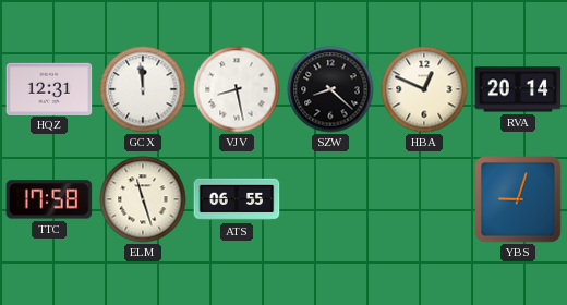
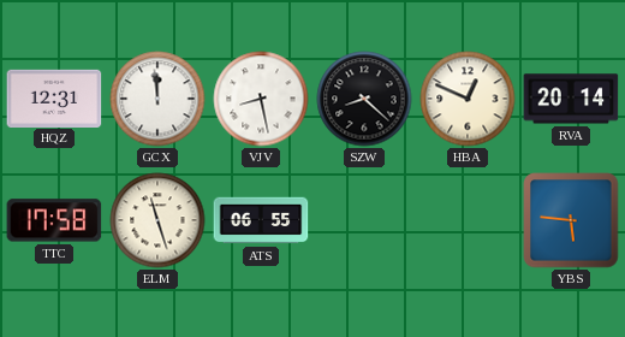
YBS: 9:03 -> 5:46
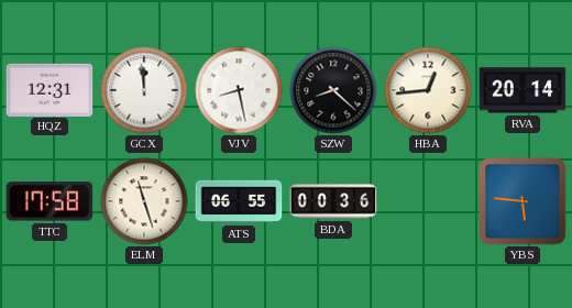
HBA: 12:49 -> 12:44
BDA: none -> 00:36
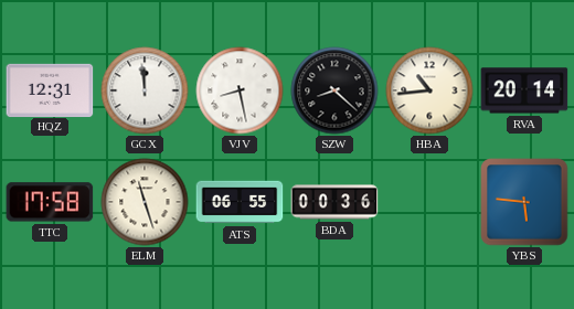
HBA: 12:44 -> 10:44
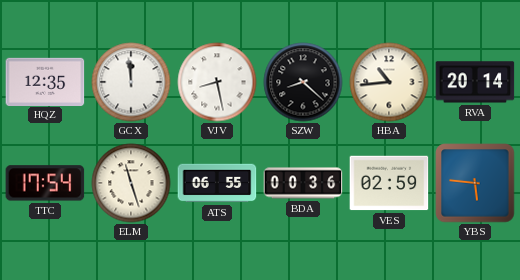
HQZ: 12:31 -> 12:35
TTC: 17:58 -> 17:54
VES: none -> 02:59
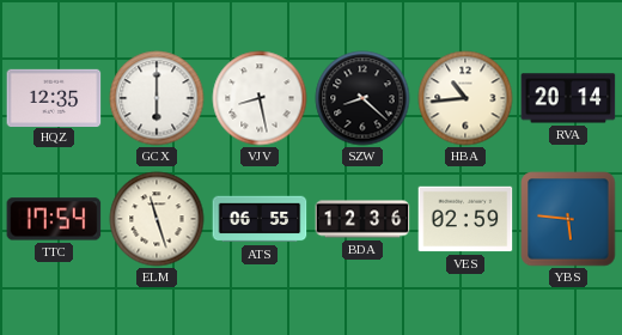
GCX: 11:59 -> 6:00
BDA: 00:36 -> 12:36
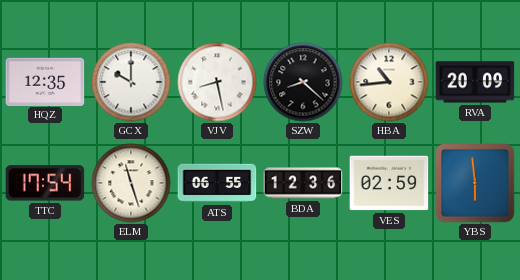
GCX: 6:00 -> 10:00
RVA: 20:14 -> 20:09
YBS: 5:46 -> 5:59
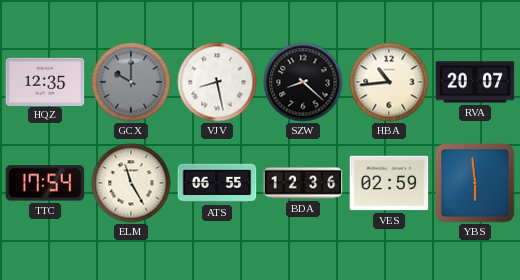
GCX dial: white -> grey
RVA: 20:09 -> 20:07
ELM: 11:27 -> 11:25
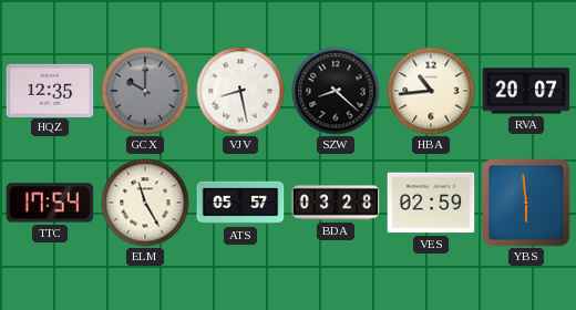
ATS: 06:55 -> 05:57
BDA: 12:36 -> 03:28
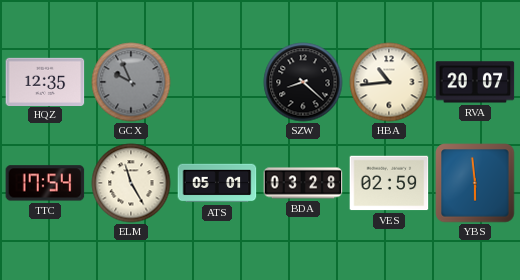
GCX: 10:00 -> 9:56
VJV: 8:28 -> none
ATS: 05:57 -> 05:01
